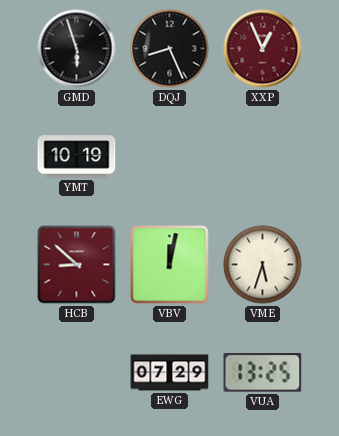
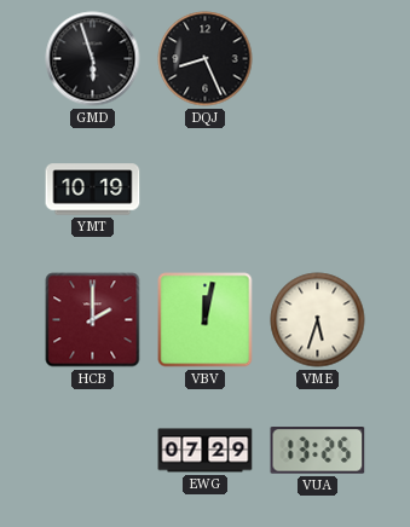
XXP: 12:56 -> none
HCB: 8:52 -> 2:00
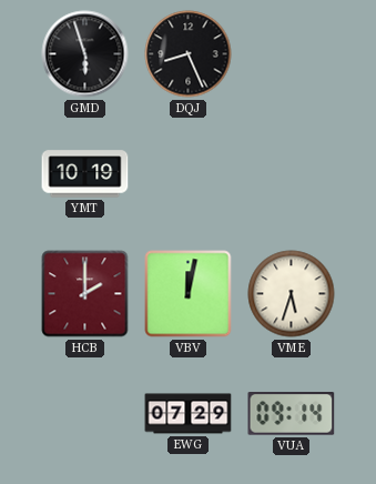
VUA: 13:25 -> 09:14
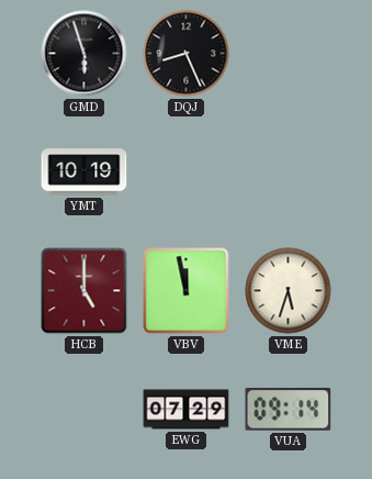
HCB: 2:00 -> 5:00
VBV: 12:02 -> 11:58
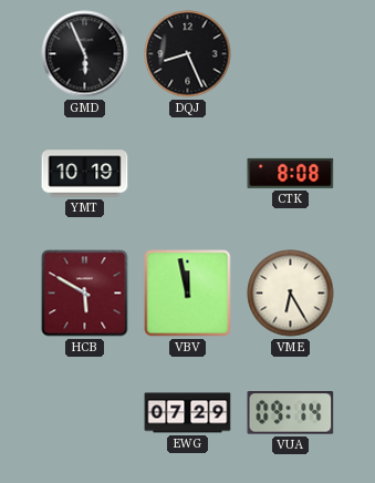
GMD: 5:57 -> 5:56
CTK: none -> 8:08
HCB: 5:00 -> 5:50
VME: 5:33 -> 6:25
